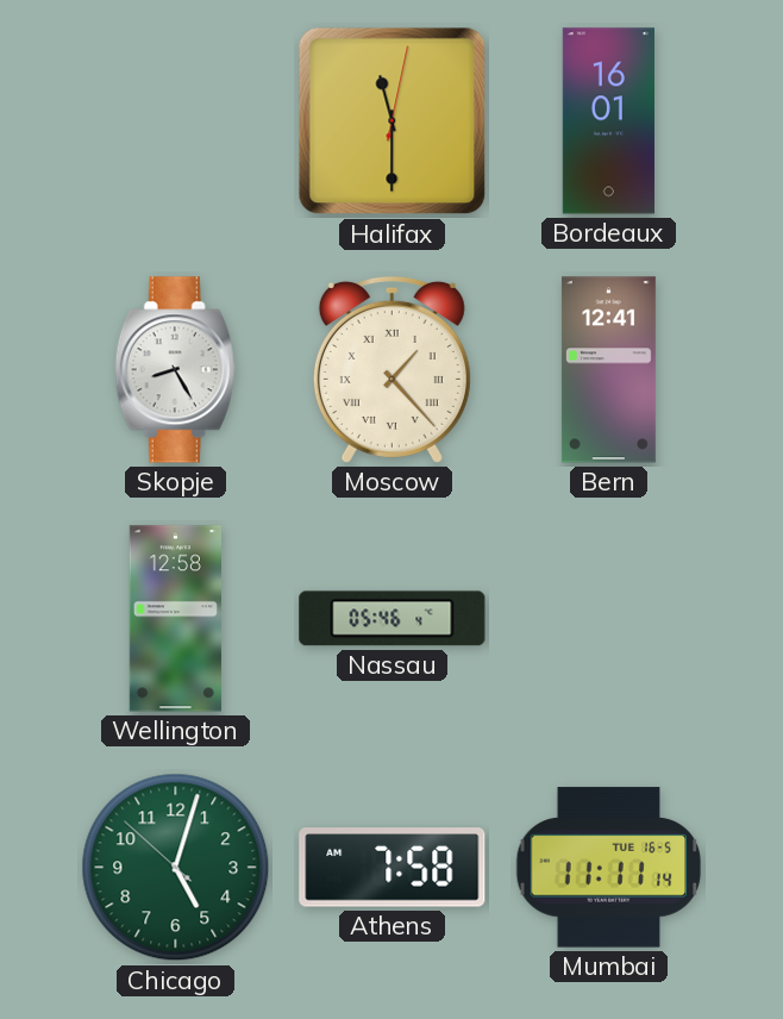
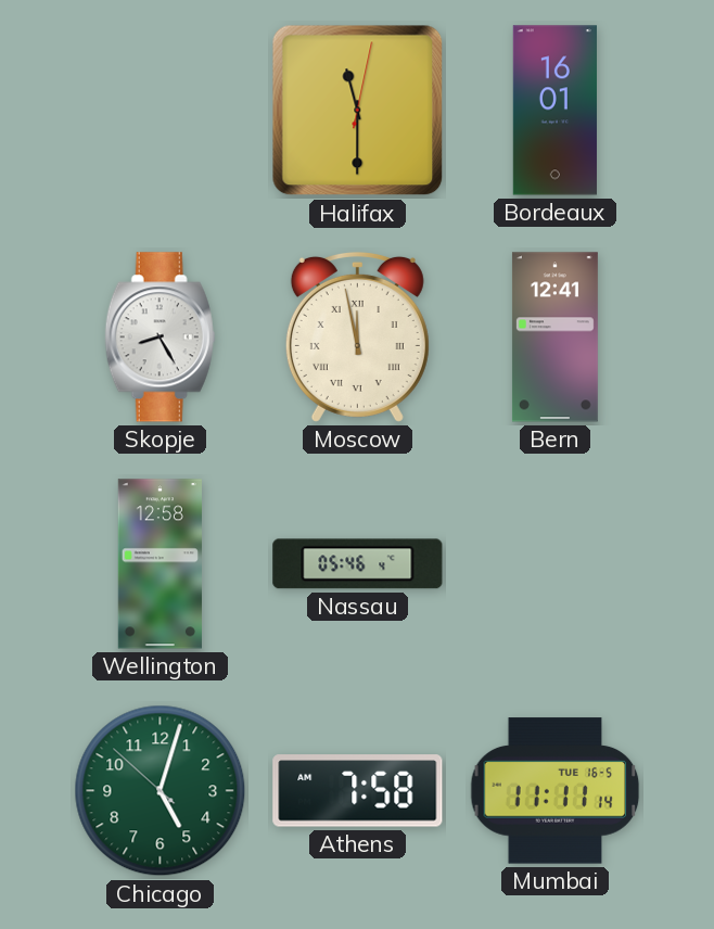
Moscow: 1:23 -> 11:58
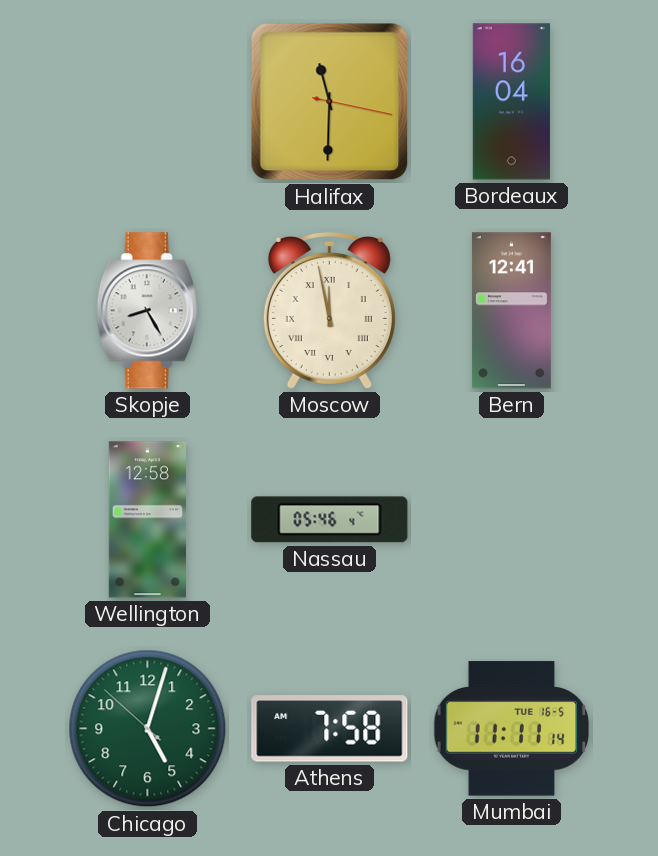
Halifax: 11:30:02 -> 11:30:17
Bordeaux: 16:01 -> 16:04
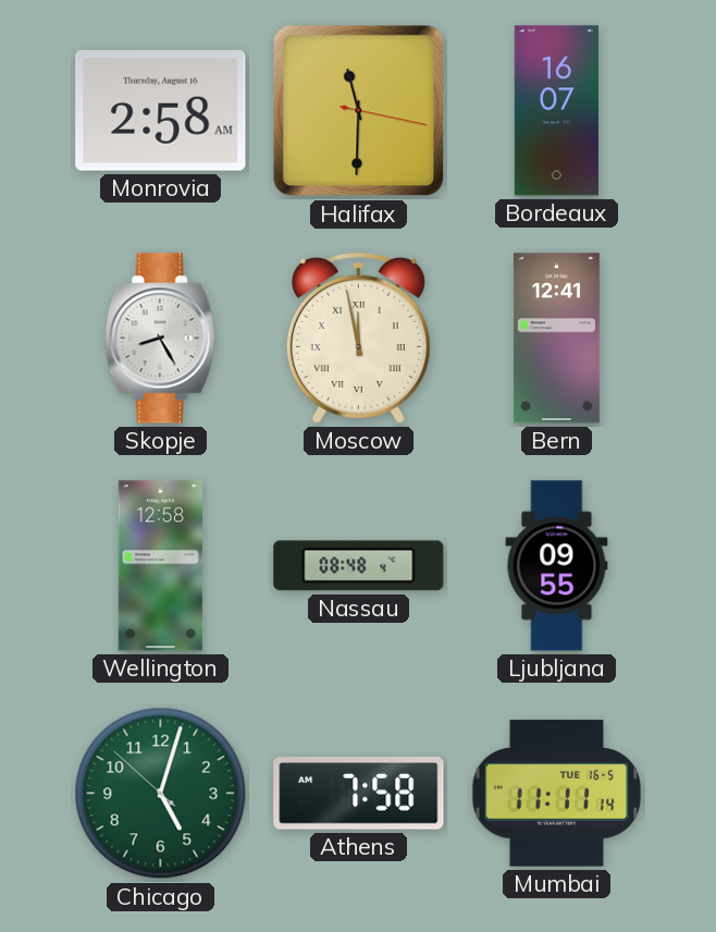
Monrovia: none -> 2:58
Bordeaux: 16:04 -> 16:07
Nassau: 05:46 -> 08:48
Ljubljana: none -> 09:55
